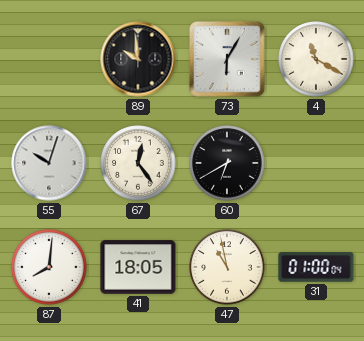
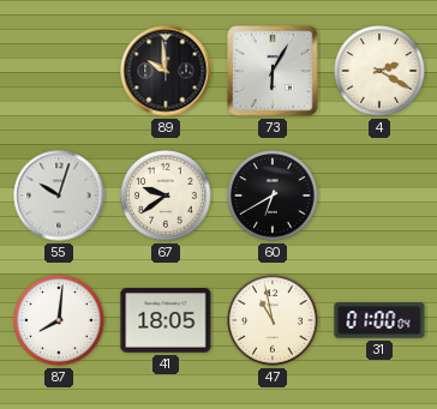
4: 11:20 -> 2:20
67: 12:24 -> 9:39
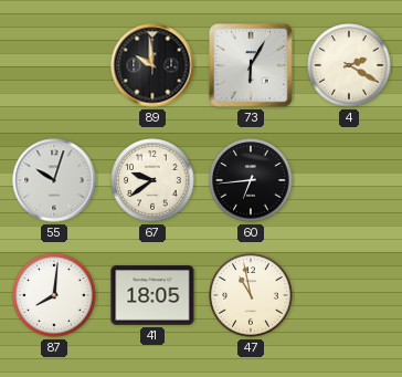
60: 6:40 -> 6:44
31: 01:00 -> none
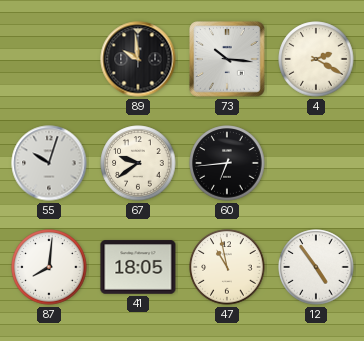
73: 6:05 -> 10:16
12: none -> 4:54
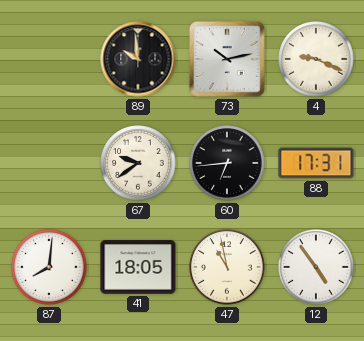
73: 10:16 -> 10:13
4: 2:20 -> 9:19
55: 10:03 -> none
88: none -> 17:31
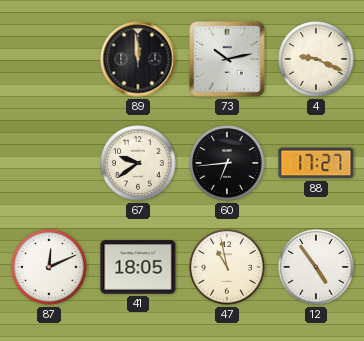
89: 9:59 -> 11:59
88: 17:31 -> 17:27
87: 8:01 -> 12:11
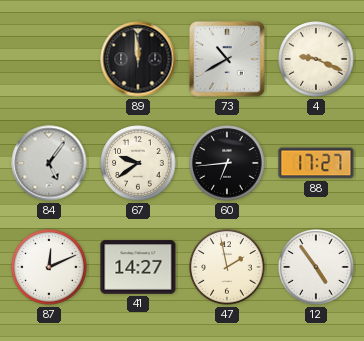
73: 10:13 -> 10:40
84: none -> 5:06
41: 18:05 -> 14:27
47: 10:58 -> 1:58
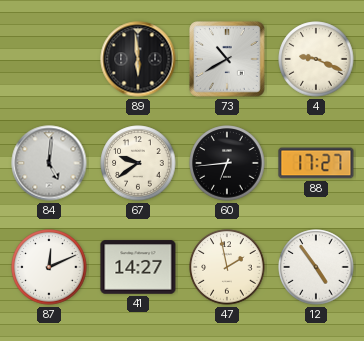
89: 11:59 -> 5:59
84: 5:06 -> 5:01
